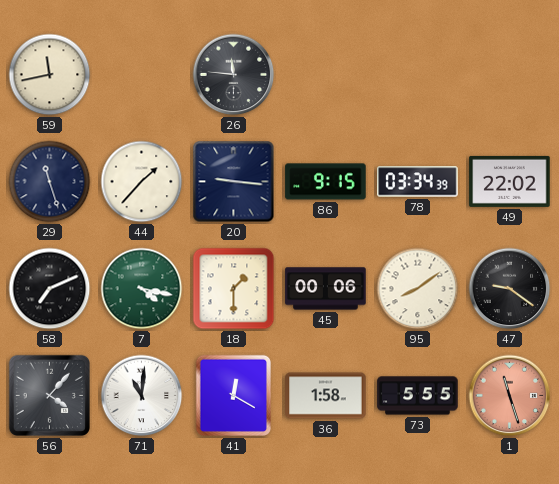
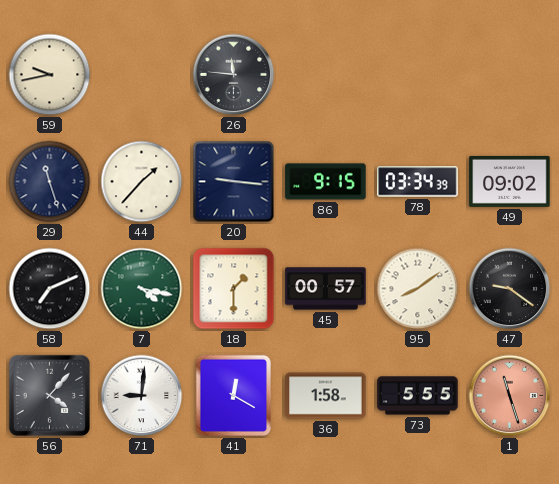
59: 11:43 -> 9:43
49: 22:02 -> 09:02
45: 00:06 -> 00:57
71: 11:01 -> 9:01
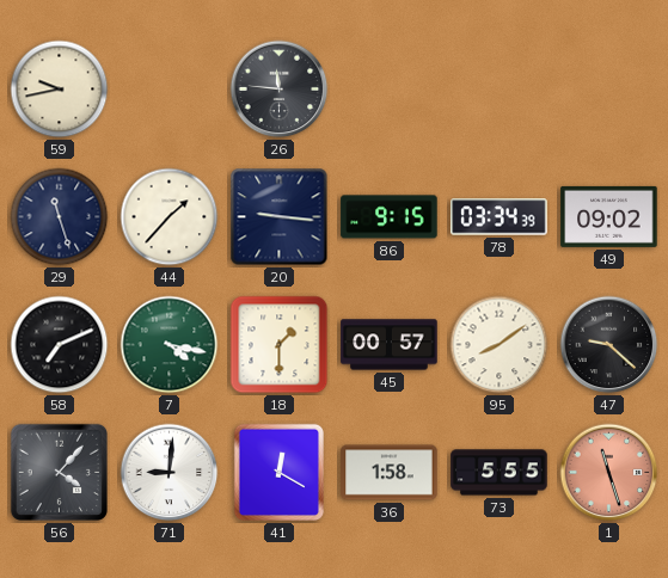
47: 9:21 -> 9:22
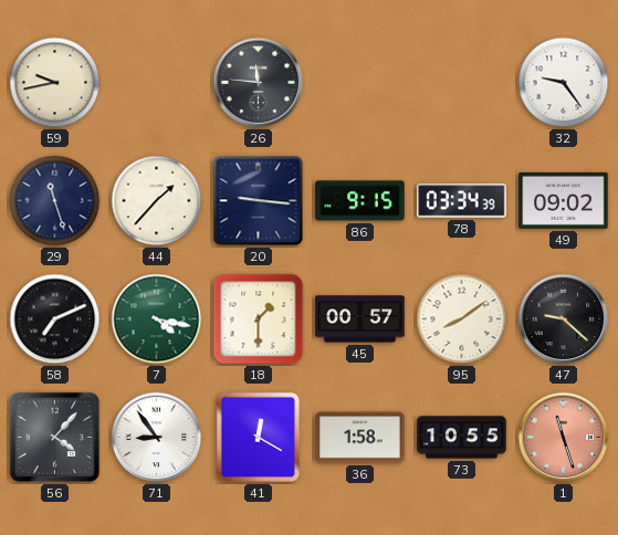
32: none -> 9:24
71: 9:01 -> 8:54
73: 5:55 -> 10:55
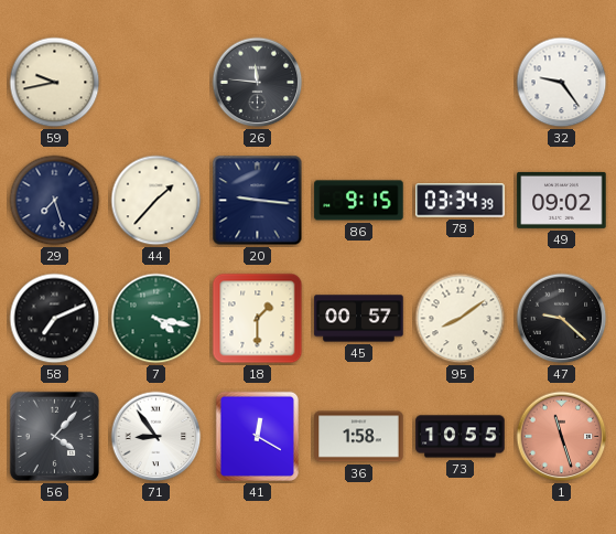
29: 11:27 -> 7:27
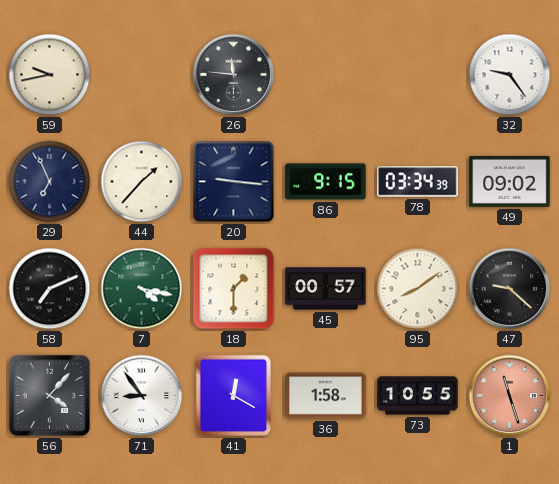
29: 7:27 -> 6:56
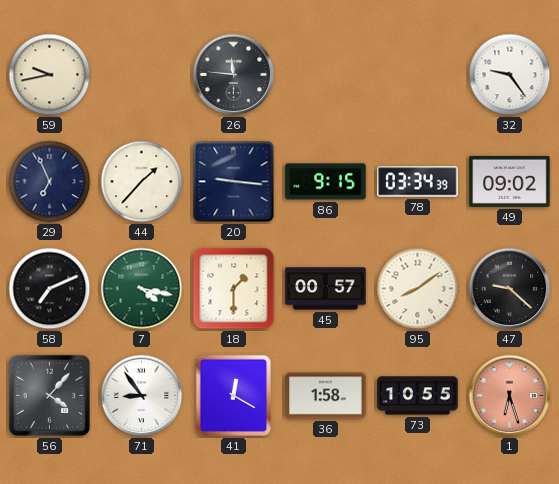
1: 11:27 -> 6:27
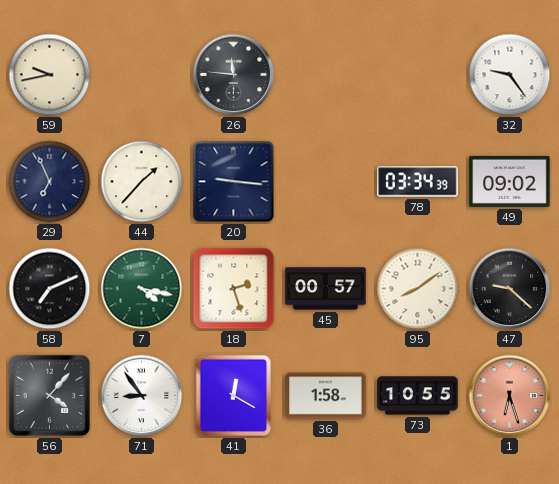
86: 9:15 -> none
18: 1:30 -> 2:27
